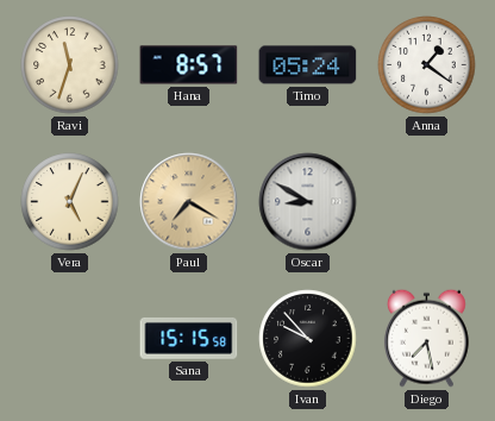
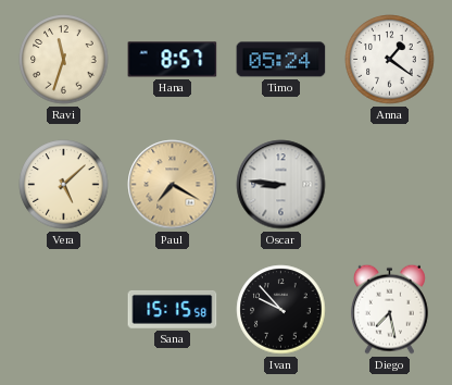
Vera: 5:04 -> 5:08
Oscar: 8:50 -> 8:46
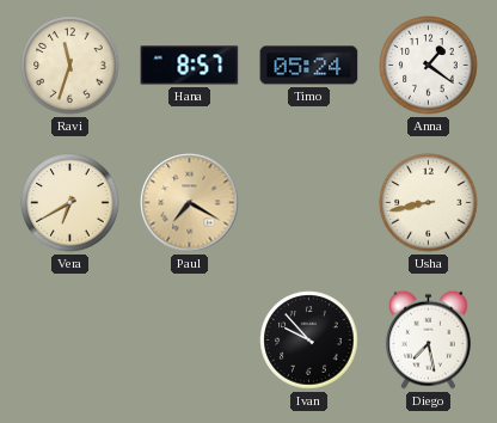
Vera: 5:08 -> 6:40
Oscar: 8:46 -> none
Usha: none -> 8:43
Sana: 15:15 -> none
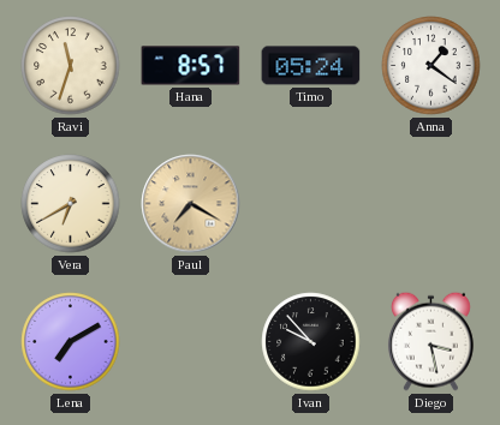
Usha: 8:43 -> none
Lena: none -> 7:10
Diego: 7:28 -> 3:28
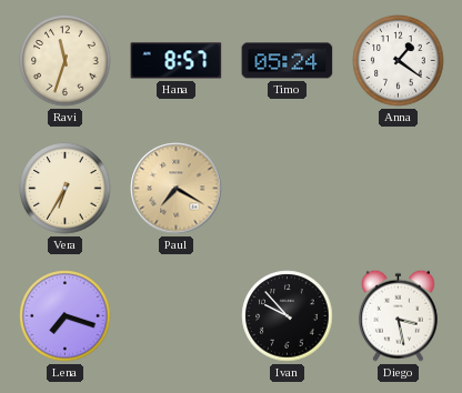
Vera: 6:40 -> 6:35
Lena: 7:10 -> 7:18
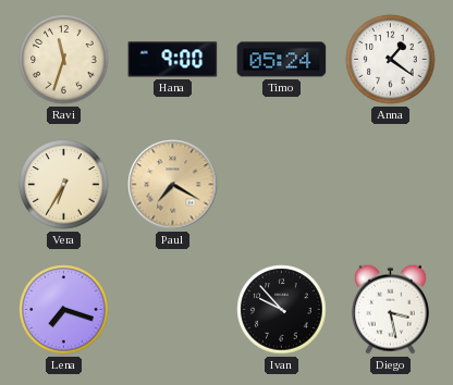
Hana: 8:57 -> 9:00
